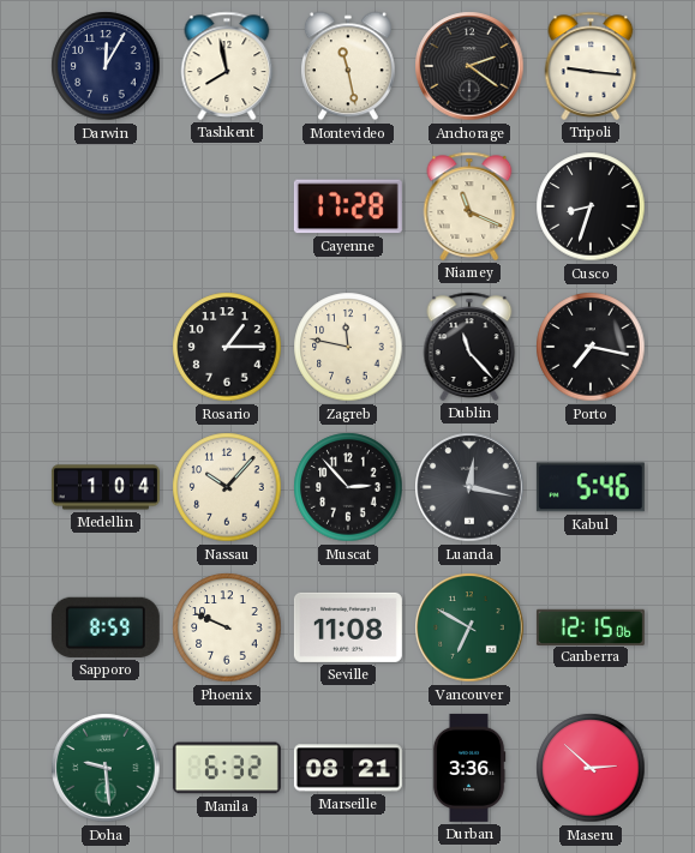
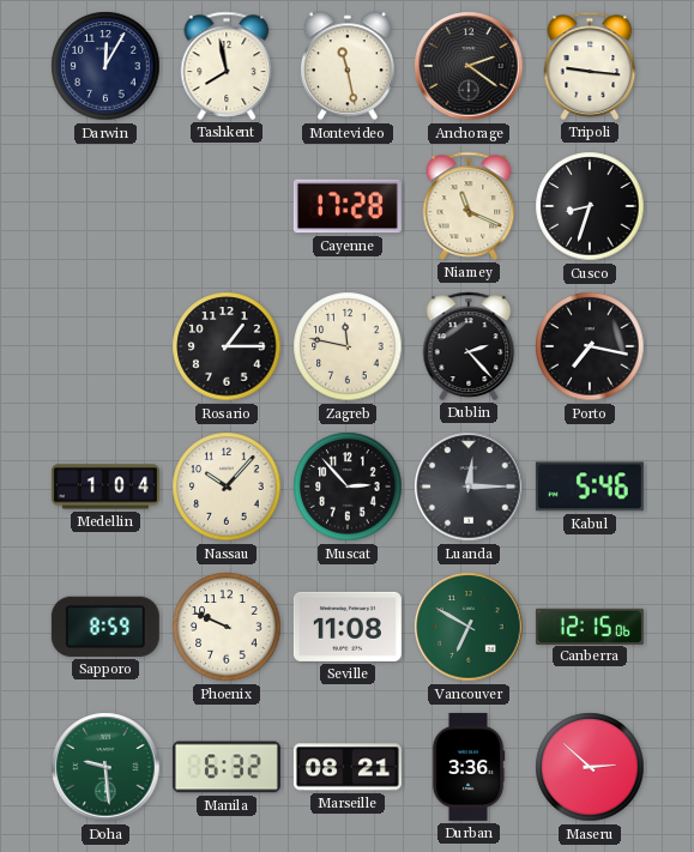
Dublin: 11:23 -> 2:23
Luanda: 12:17 -> 12:15
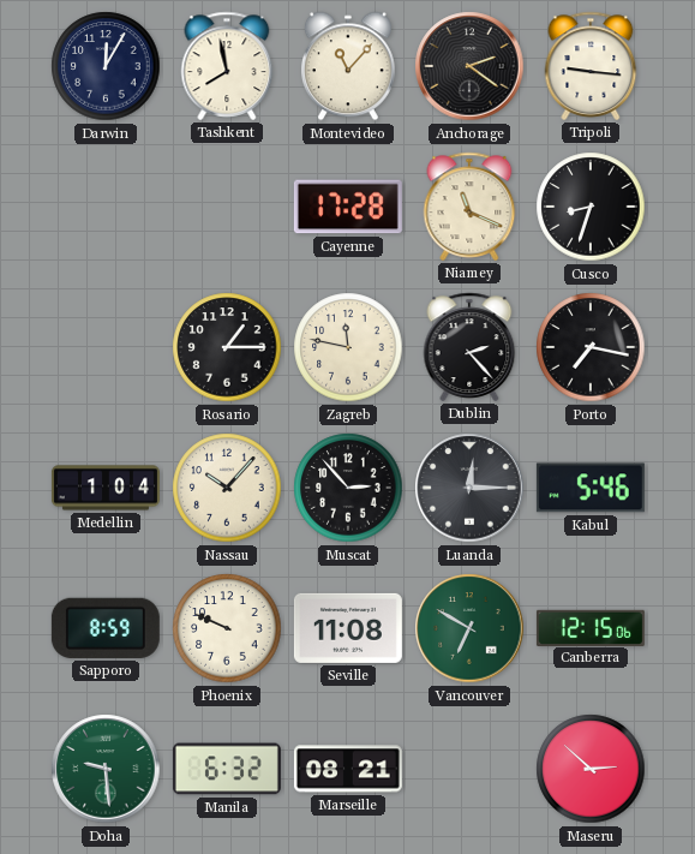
Montevideo: 11:28 -> 11:07
Durban: 3:36 -> none
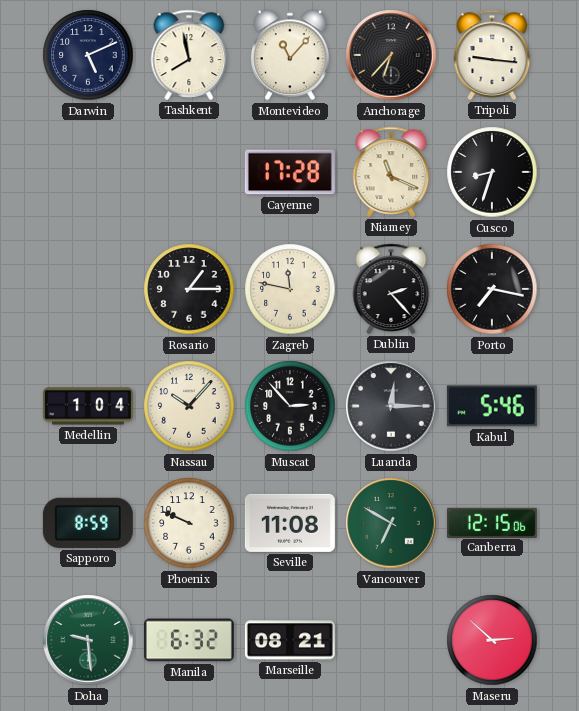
Darwin: 12:05 -> 5:11
Anchorage: 2:21 -> 6:37
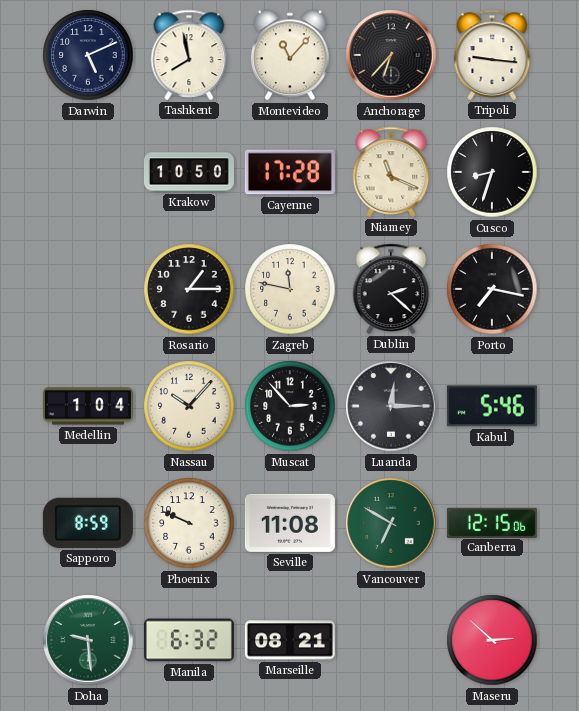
Krakow: none -> 10:50
Dublin: 2:23 -> 2:22
